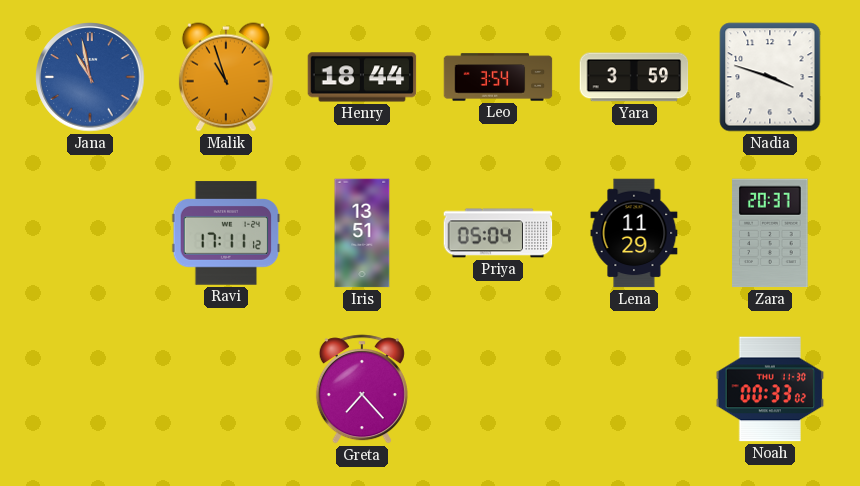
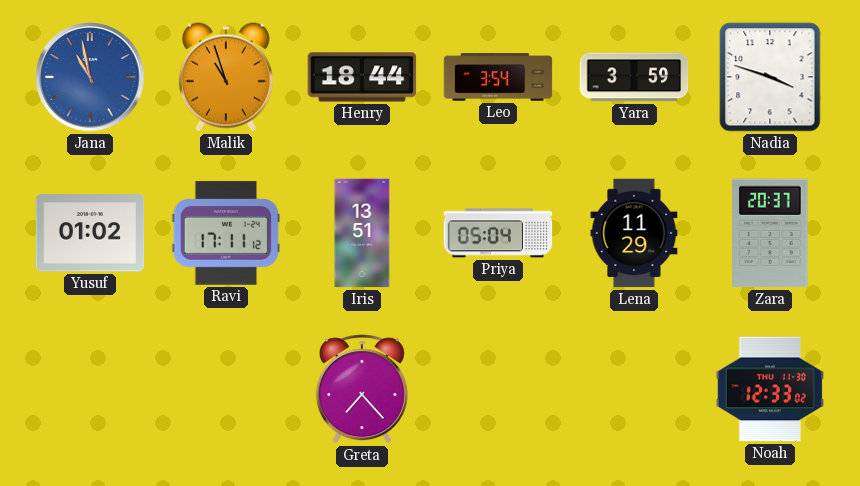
Yusuf: none -> 01:02
Noah: 00:33 -> 12:33
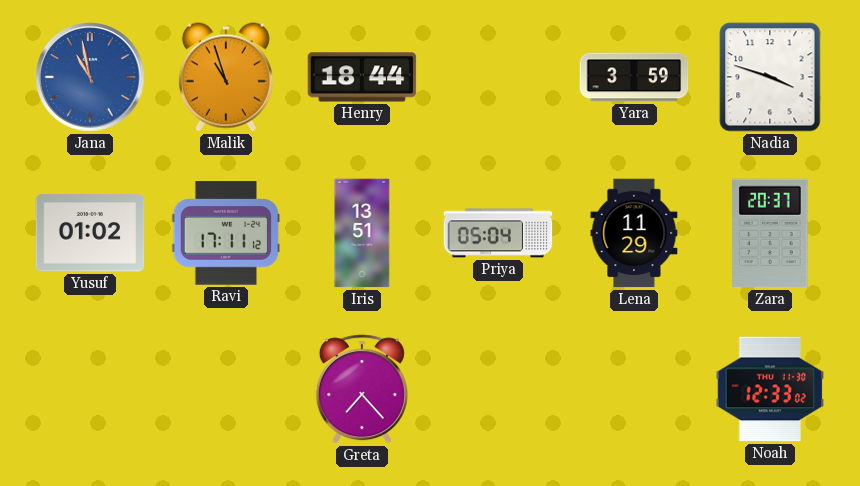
Leo: 3:54 -> none
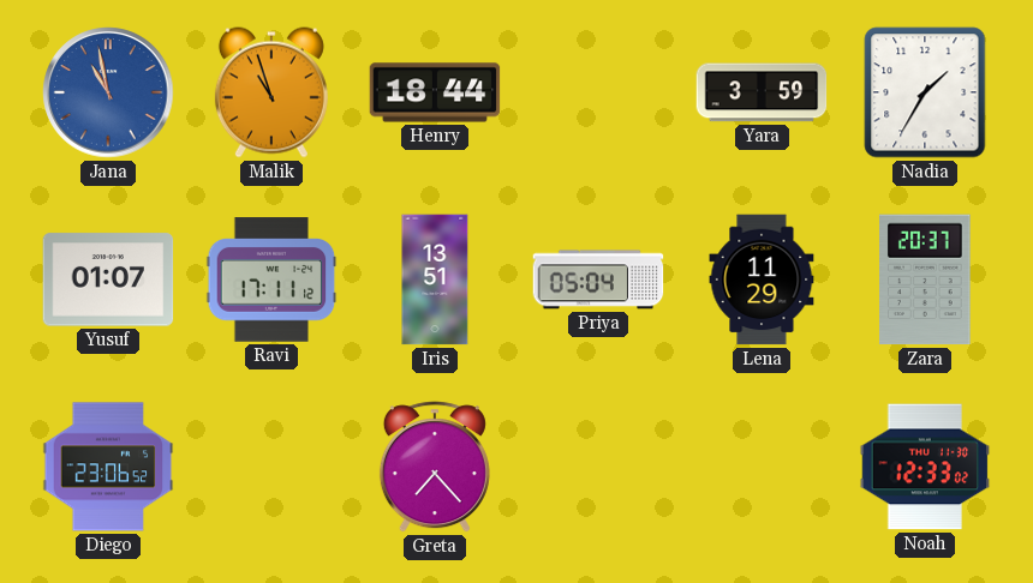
Nadia: 3:48 -> 1:35
Yusuf: 01:02 -> 01:07
Diego: none -> 23:06
